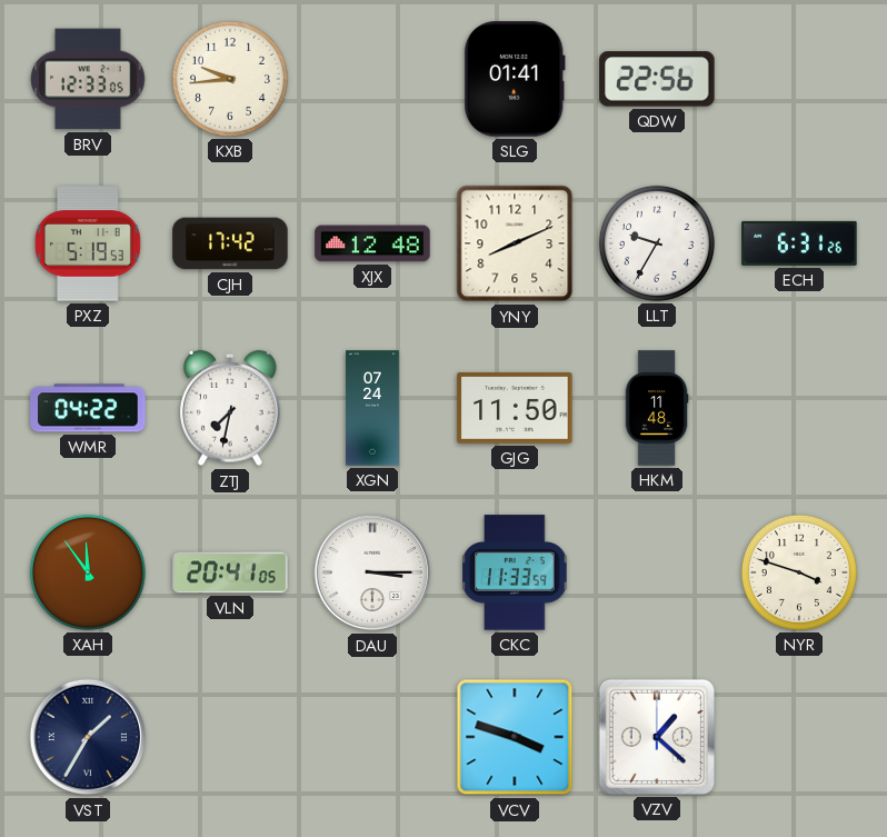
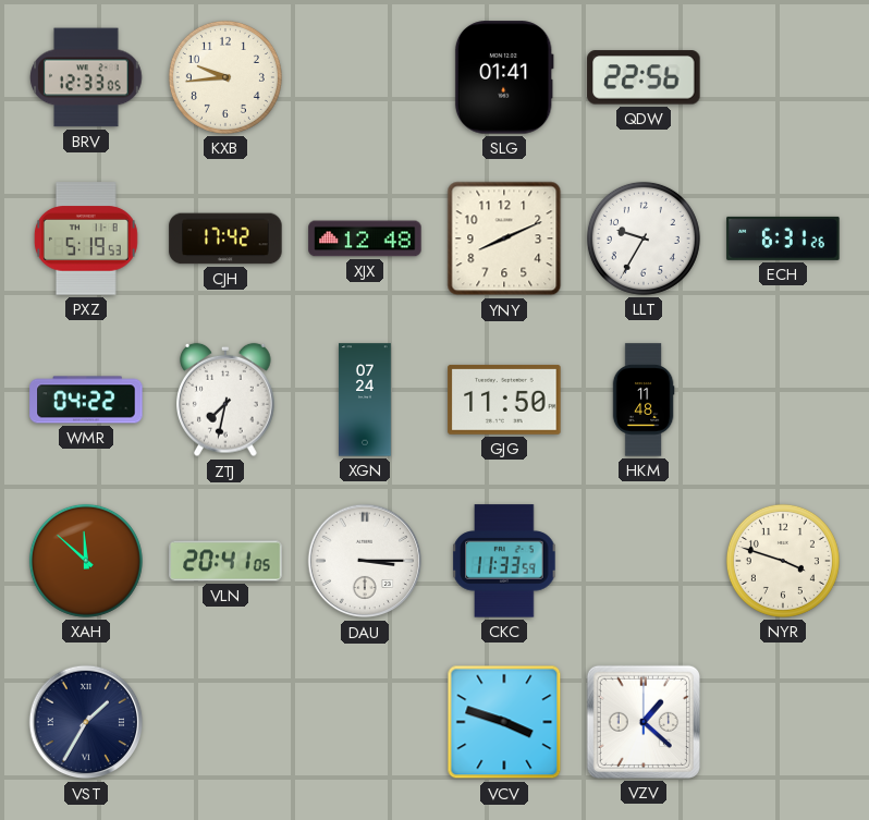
XAH: 11:54 -> 11:52
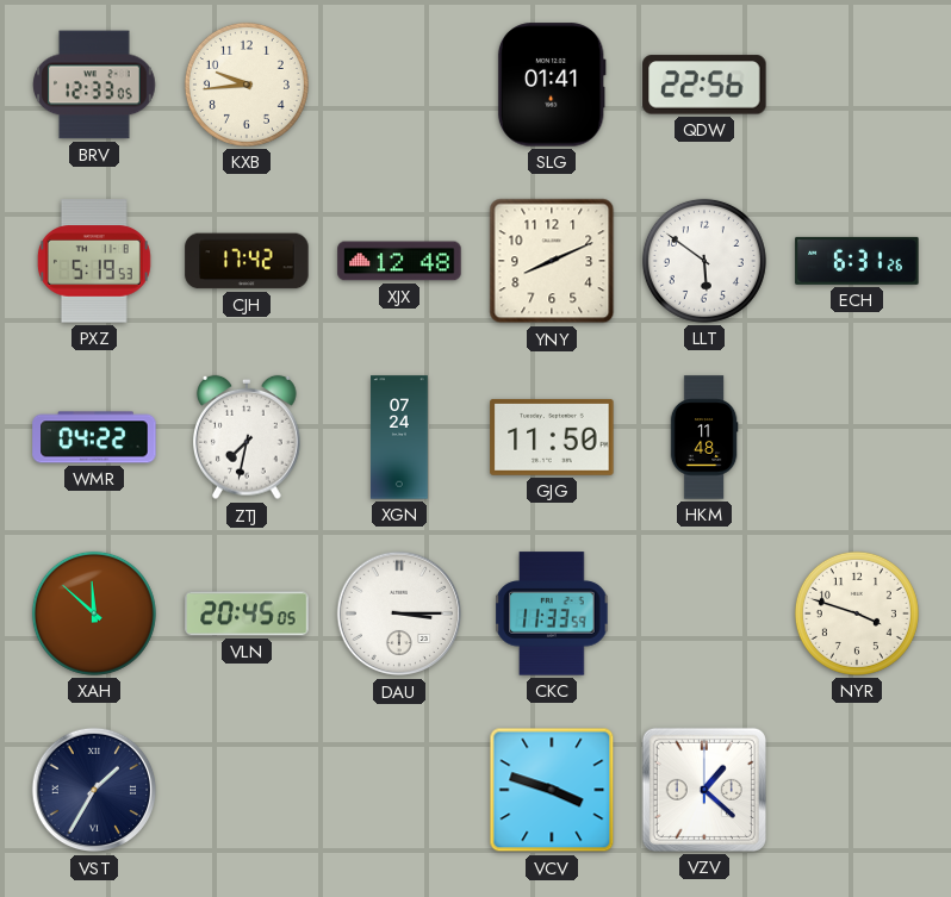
LLT: 9:35 -> 5:51
VLN: 20:41 -> 20:45
